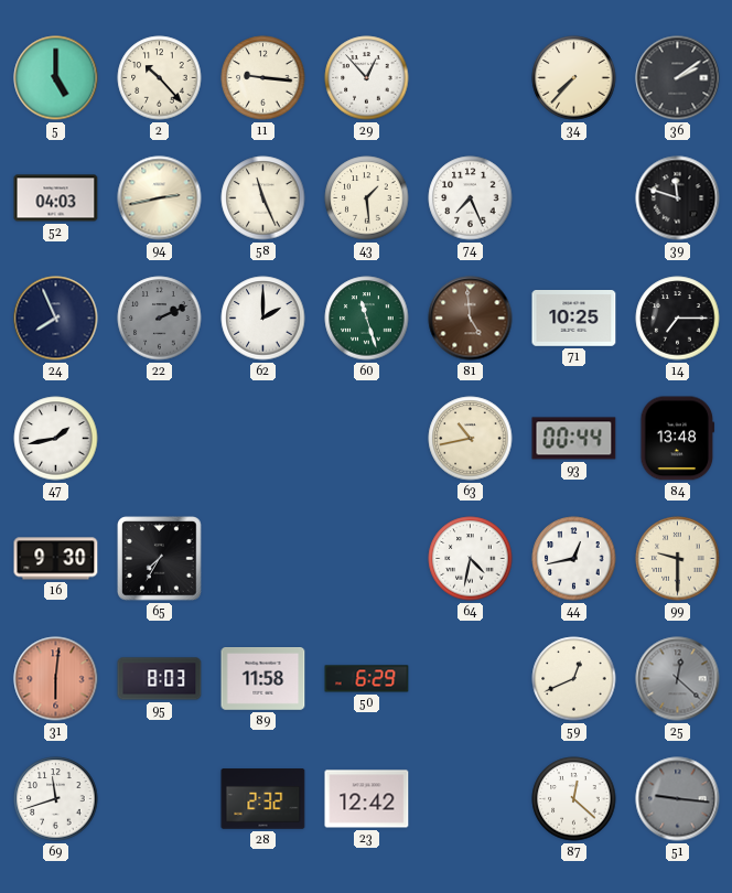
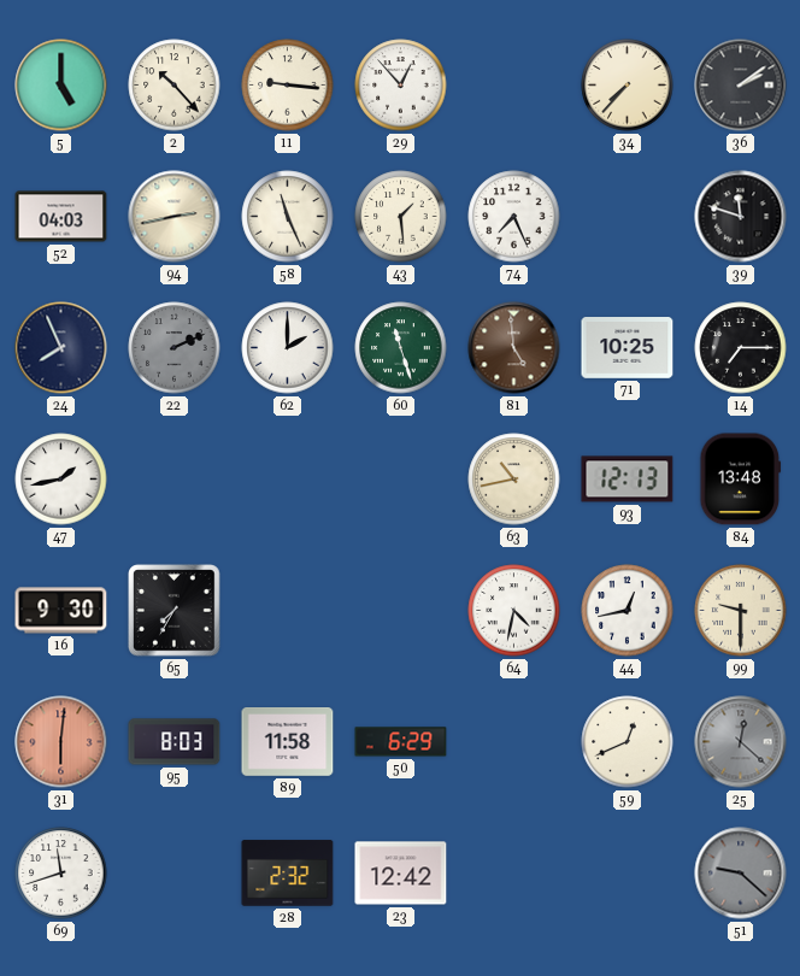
93: 00:44 -> 12:13
87: 12:22 -> none
51: 9:16 -> 9:22
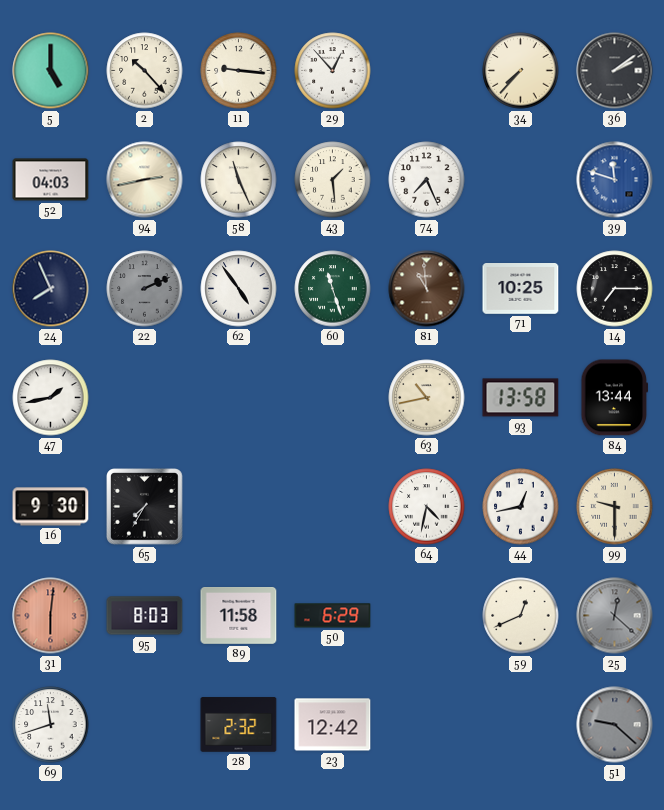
39 dial: black -> blue
62: 2:00 -> 4:54
81: 4:59 -> 10:59
93: 12:13 -> 13:58
84: 13:48 -> 13:44
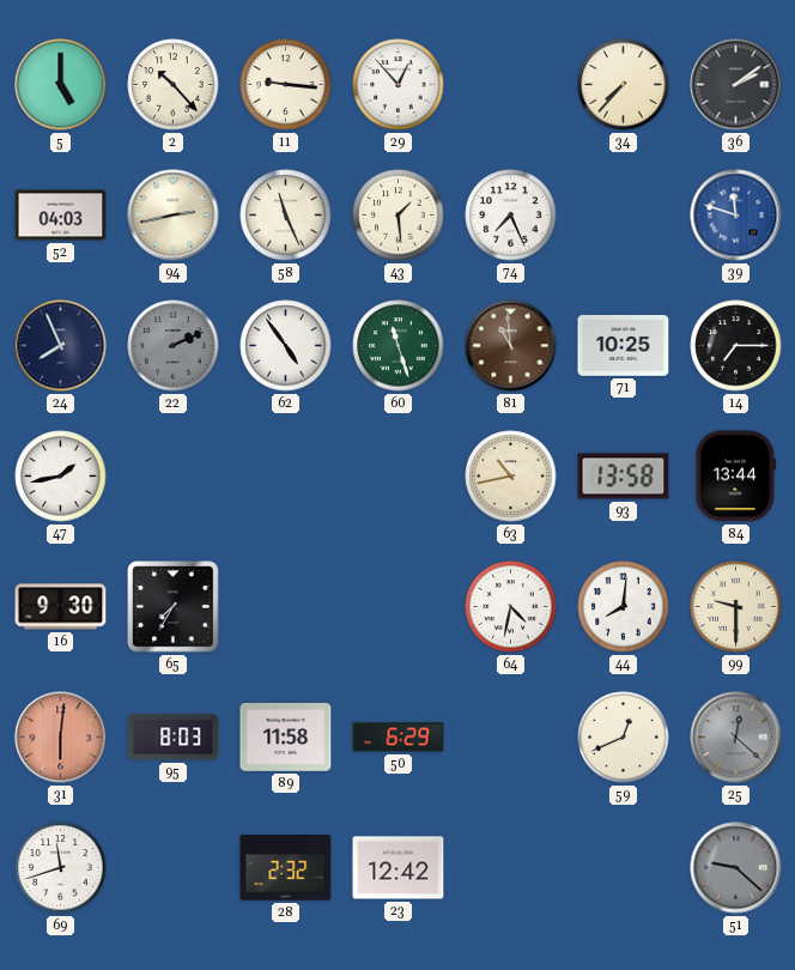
44: 12:43 -> 8:01
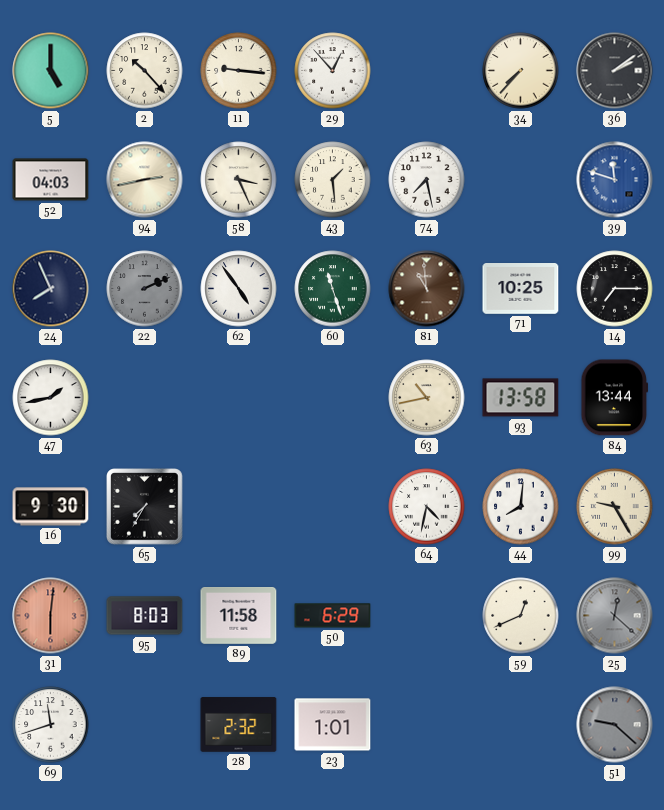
58: 11:26 -> 3:26
74: 7:26 -> 7:28
99: 9:30 -> 9:25
23: 12:42 -> 1:01
